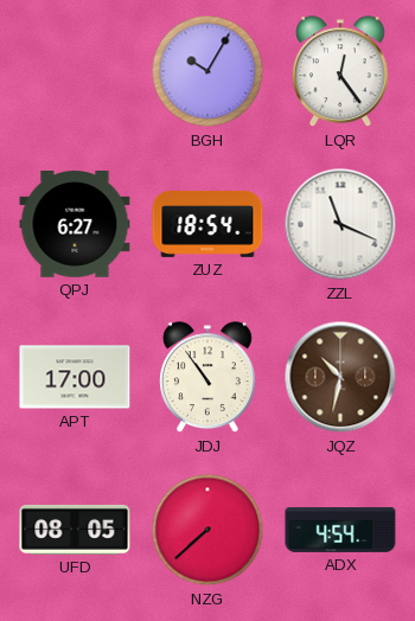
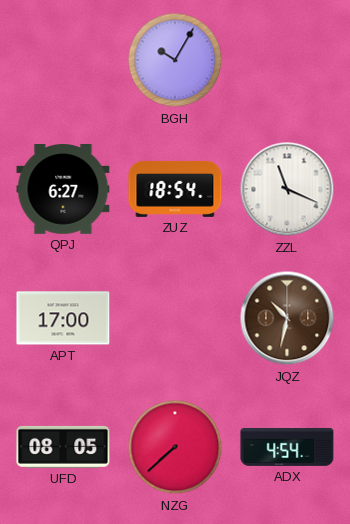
LQR: 12:24 -> none
JDJ: 10:54 -> none
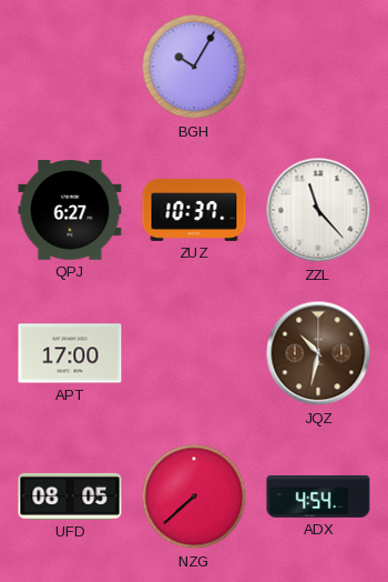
ZUZ: 18:54 -> 10:37
ZZL: 11:19 -> 11:23
